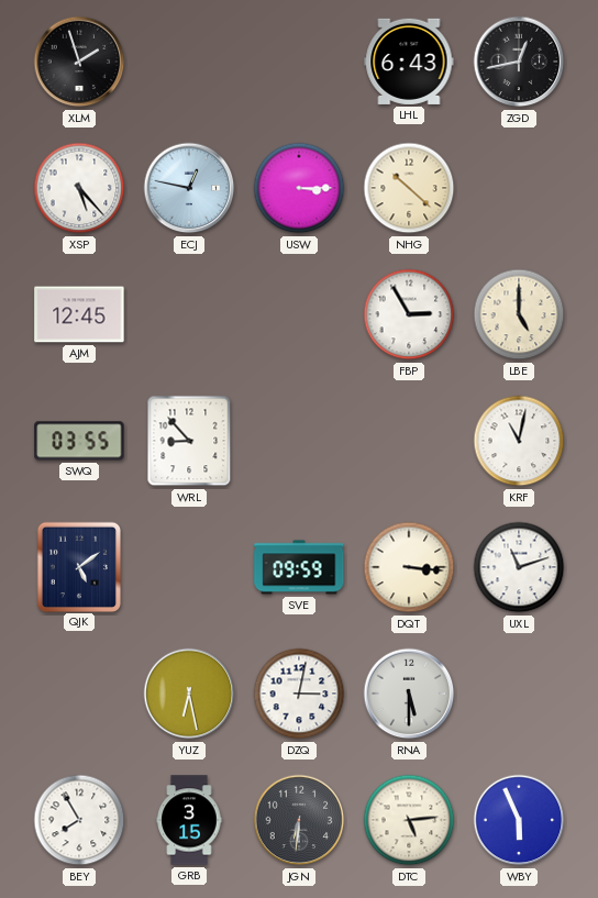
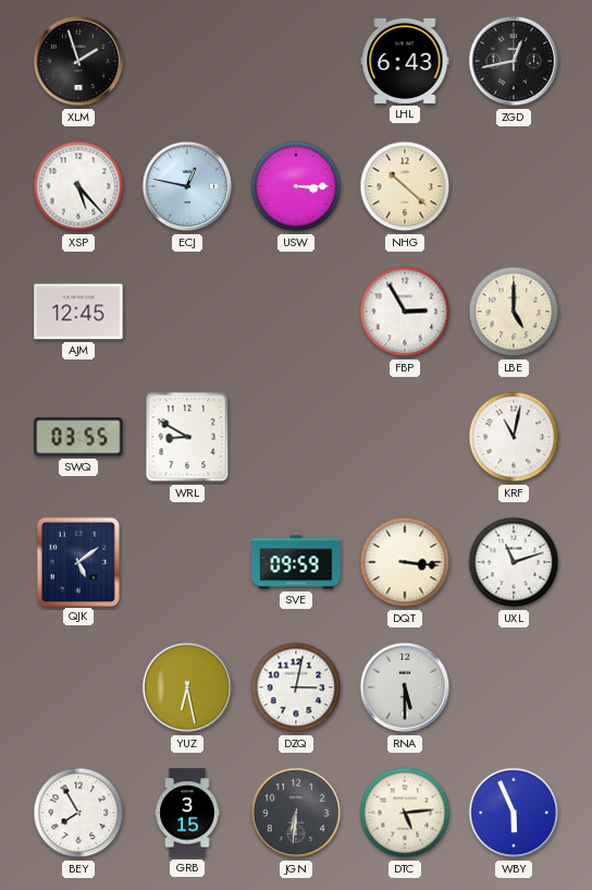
WRL: 8:53 -> 8:50
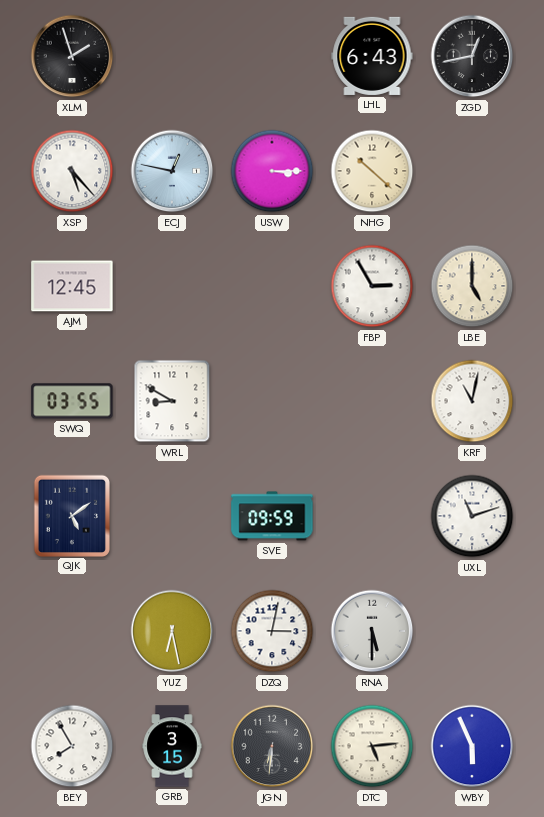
DQT: 3:16 -> none
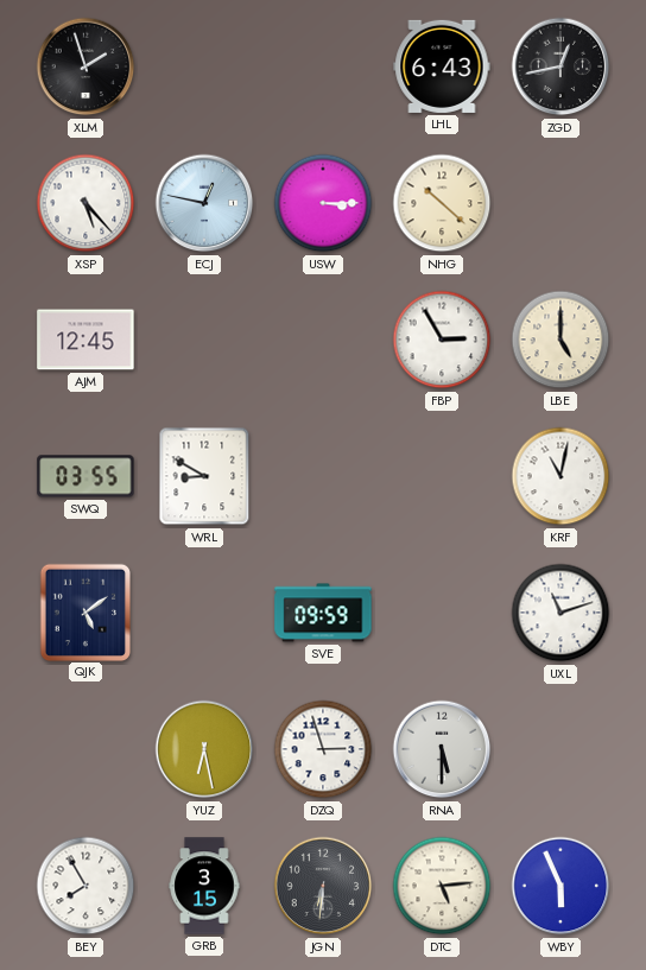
DZQ: 3:02 -> 2:57
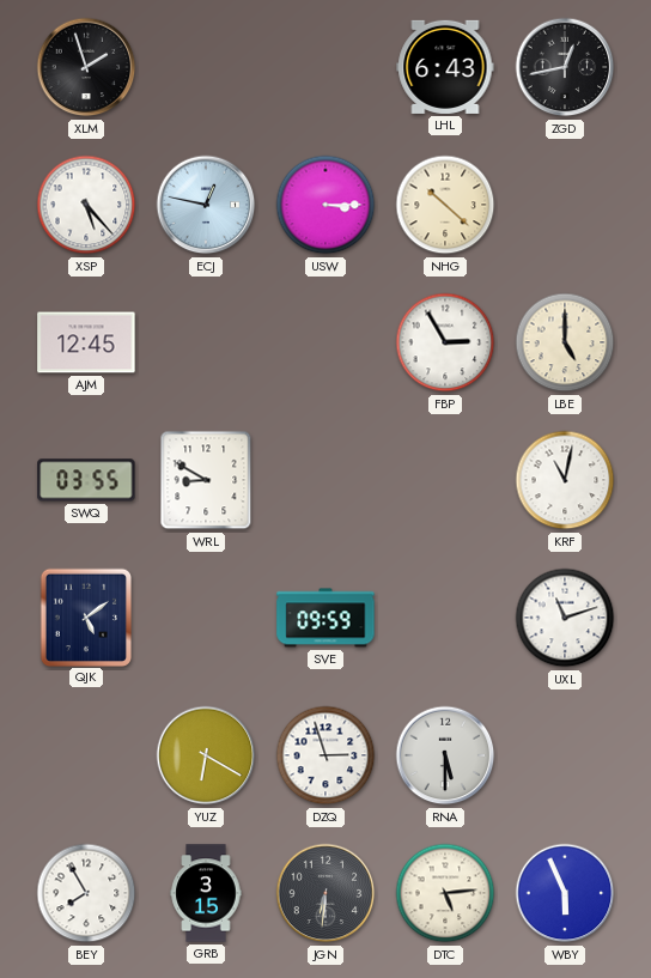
YUZ: 6:28 -> 6:20
